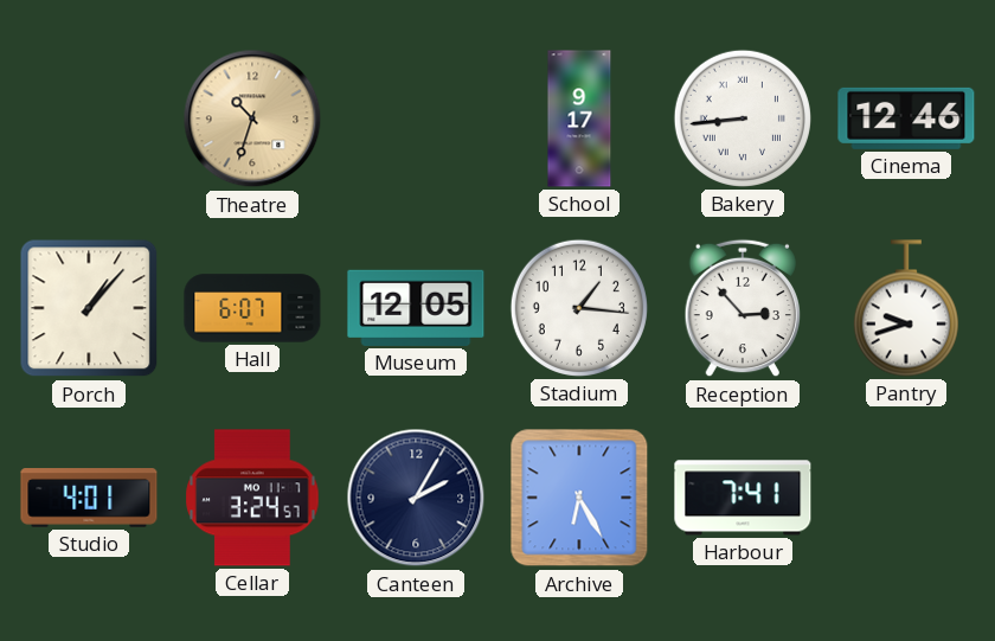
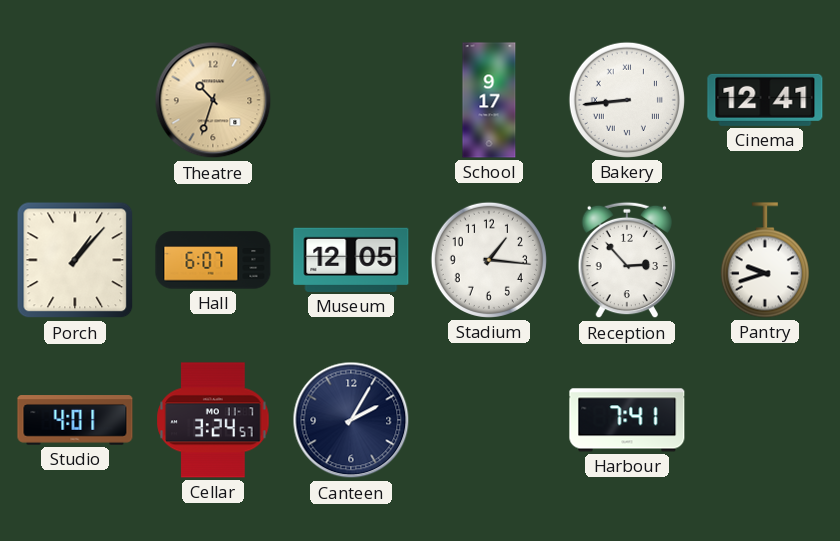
Cinema: 12:46 -> 12:41
Archive: 6:25 -> none
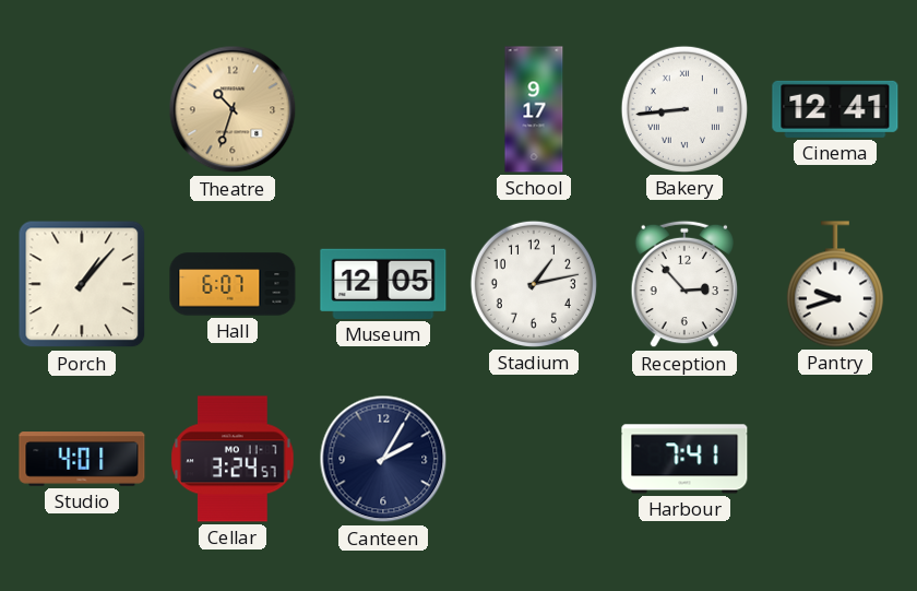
Stadium: 1:16 -> 1:13
